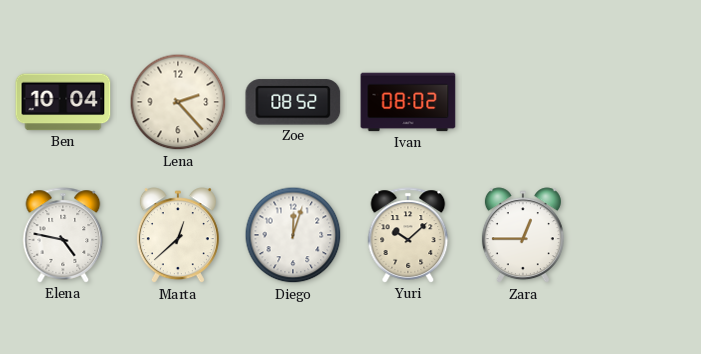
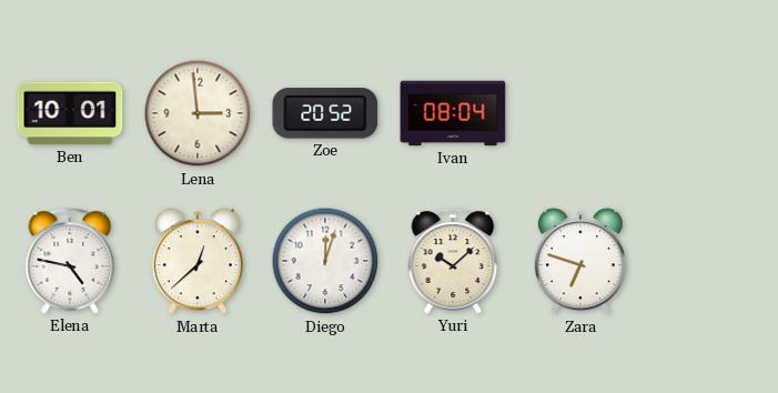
Ben: 10:04 -> 10:01
Lena: 2:23 -> 2:59
Zoe: 08:52 -> 20:52
Ivan: 08:02 -> 08:04
Zara: 12:45 -> 6:48
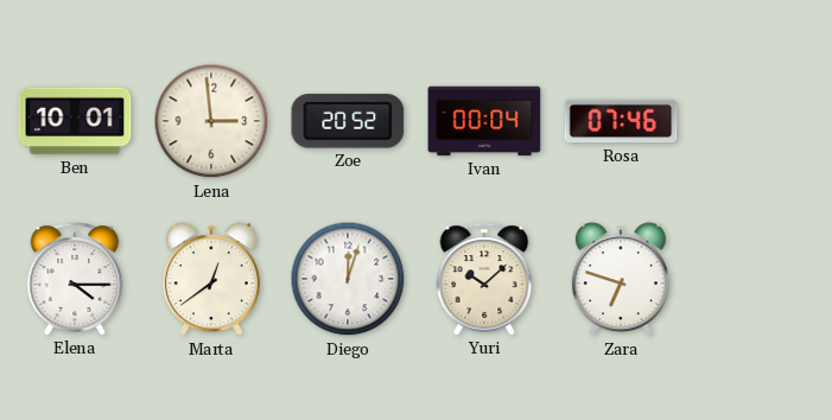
Ivan: 08:04 -> 00:04
Rosa: none -> 07:46
Elena: 4:47 -> 4:15
Marta: 12:38 -> 12:39
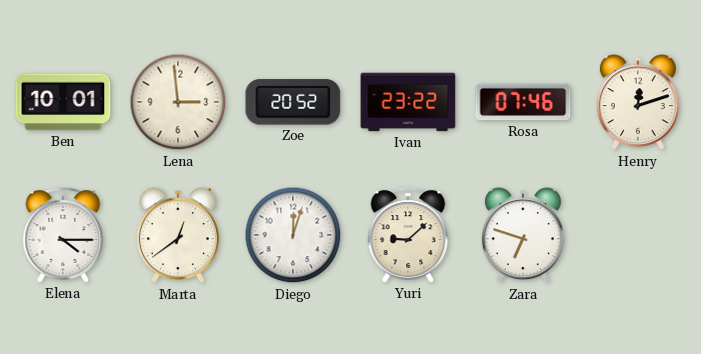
Ivan: 00:04 -> 23:22
Henry: none -> 12:12
Yuri: 10:08 -> 9:08
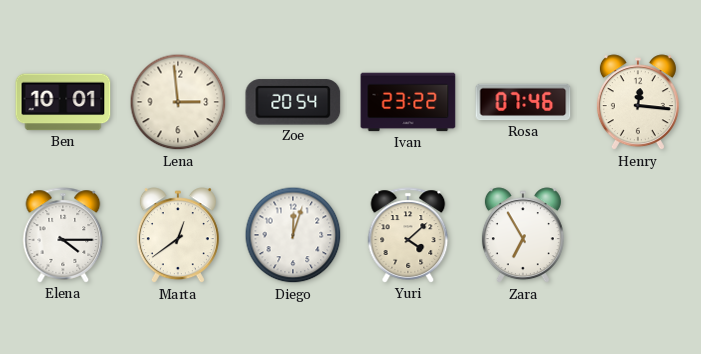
Zoe: 20:52 -> 20:54
Henry: 12:12 -> 12:16
Yuri: 9:08 -> 4:08
Zara: 6:48 -> 6:55
